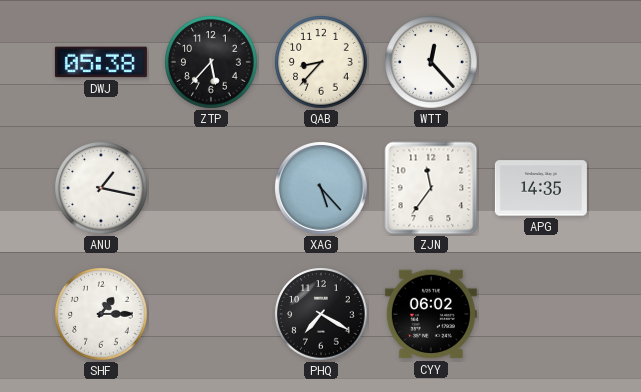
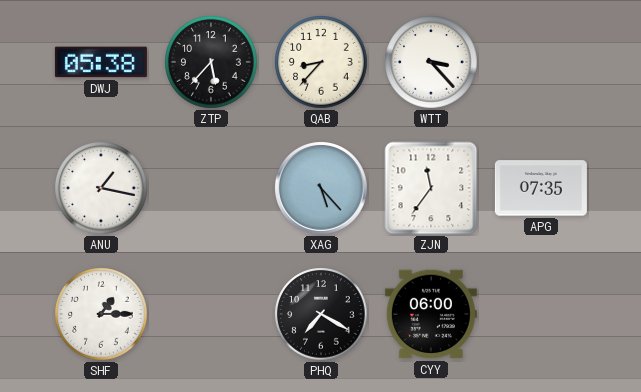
WTT: 12:23 -> 3:23
APG: 14:35 -> 07:35
CYY: 06:02 -> 06:00
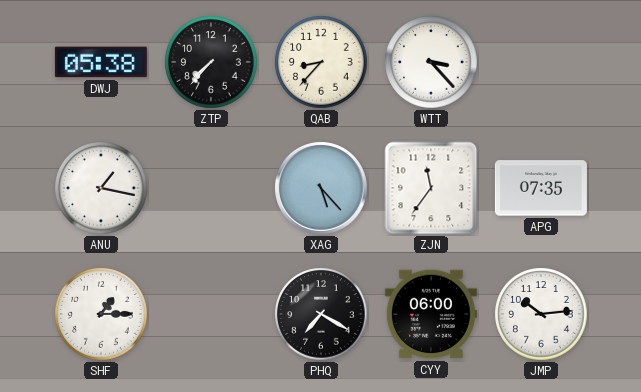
ZTP: 5:37 -> 7:37
JMP: none -> 10:14
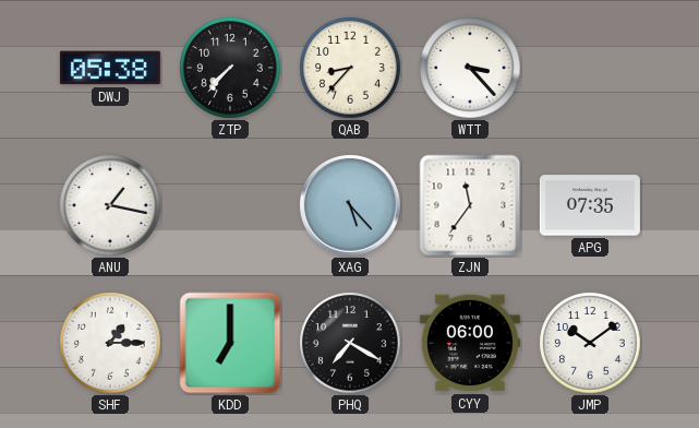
KDD: none -> 7:00
JMP: 10:14 -> 10:09
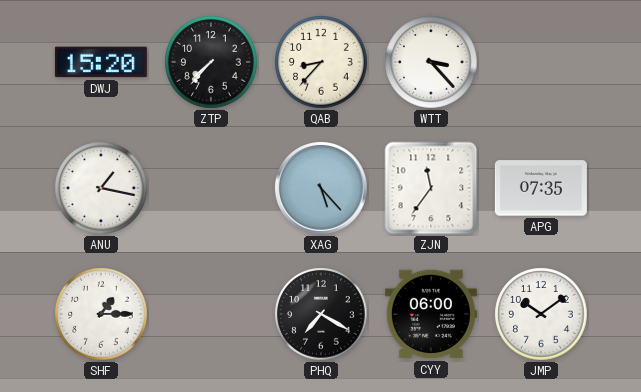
DWJ: 05:38 -> 15:20
KDD: 7:00 -> none
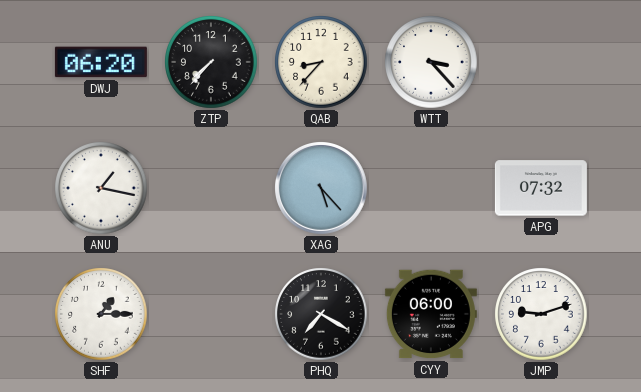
DWJ: 15:20 -> 06:20
ZJN: 11:36 -> none
APG: 07:35 -> 07:32
JMP: 10:09 -> 9:12
